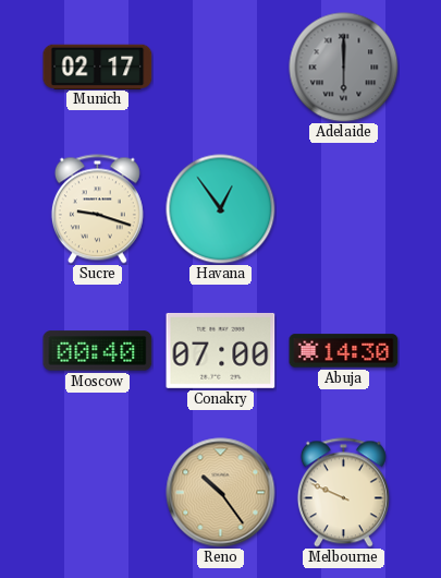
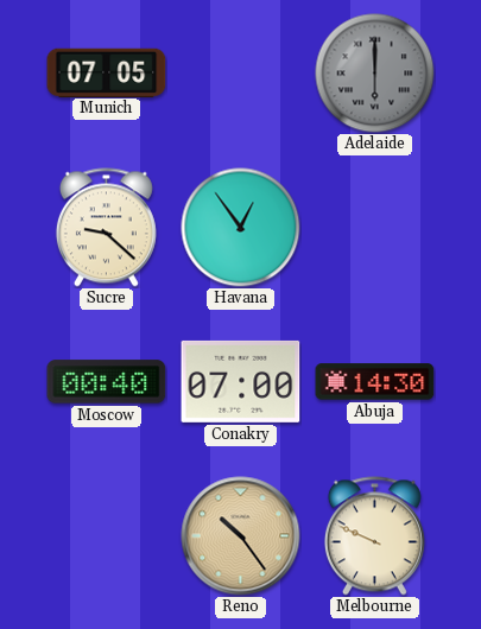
Munich: 02:17 -> 07:05
Sucre: 9:18 -> 9:22
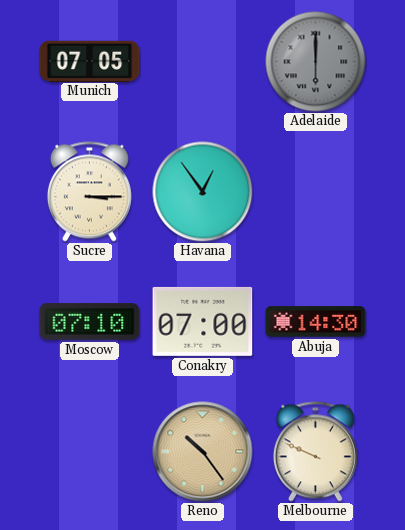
Sucre: 9:22 -> 3:15
Moscow: 00:40 -> 07:10
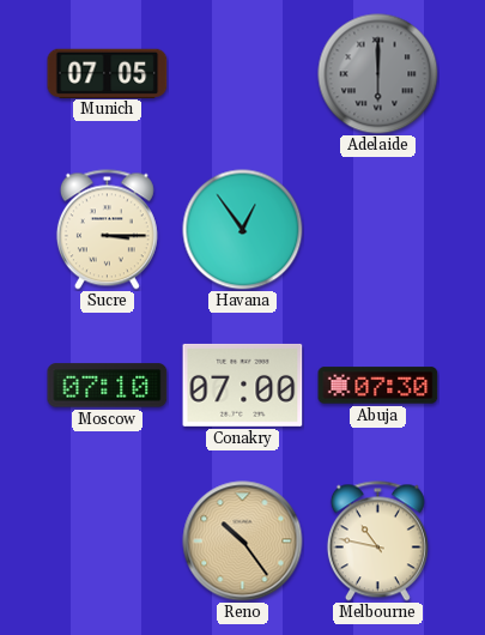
Abuja: 14:30 -> 07:30
Melbourne: 9:49 -> 10:47
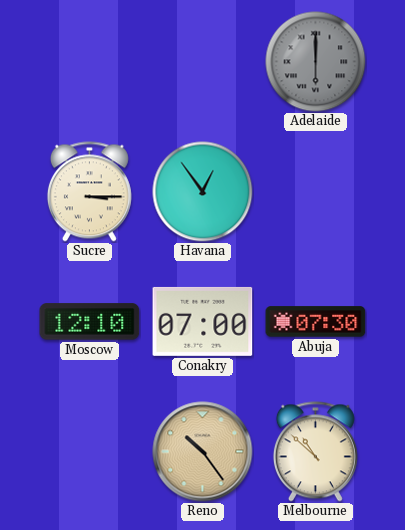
Munich: 07:05 -> none
Moscow: 07:10 -> 12:10
Melbourne: 10:47 -> 10:52
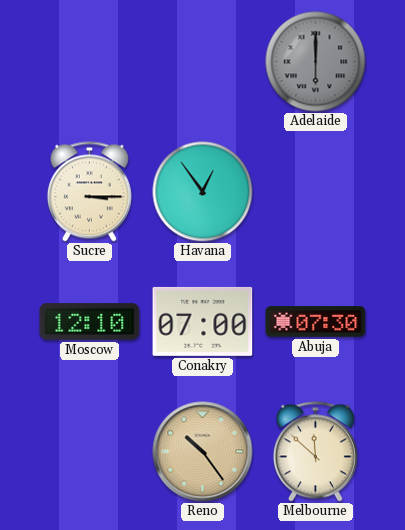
Melbourne: 10:52 -> 11:52
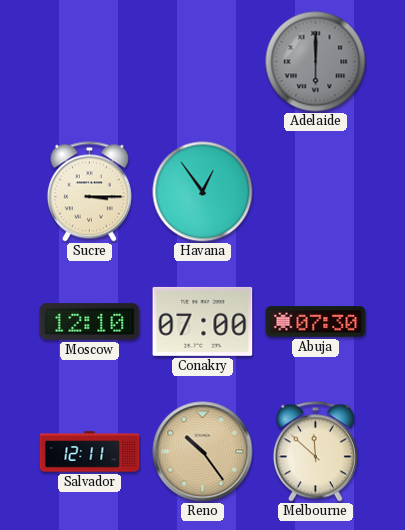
Salvador: none -> 12:11
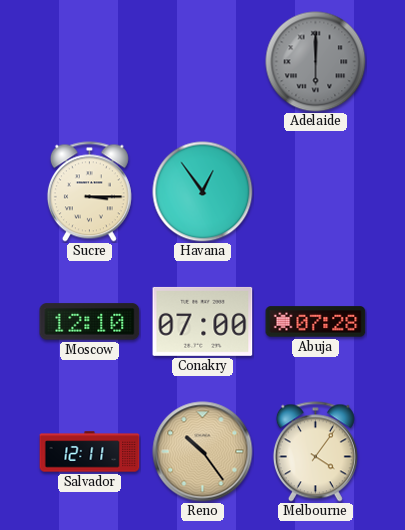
Abuja: 07:30 -> 07:28
Melbourne: 11:52 -> 4:06
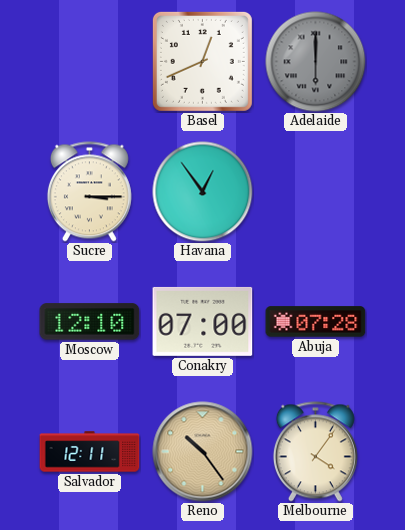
Basel: none -> 12:41
